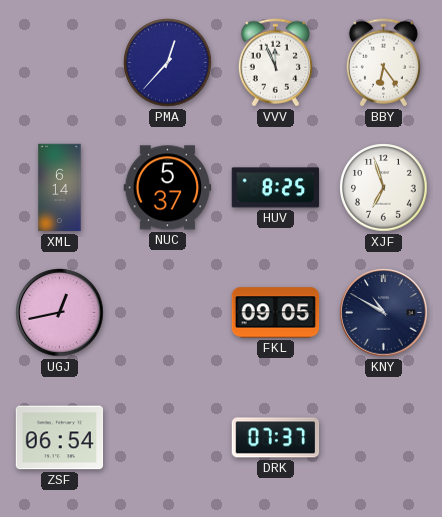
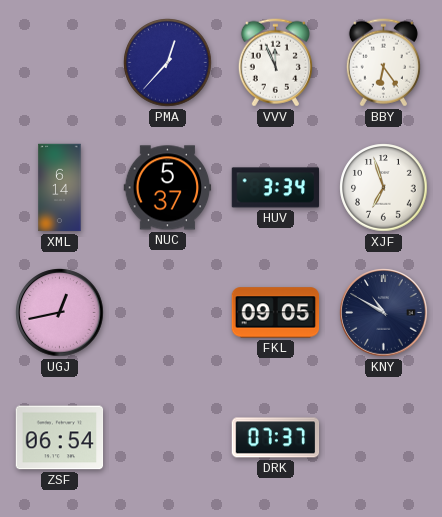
HUV: 8:25 -> 3:34
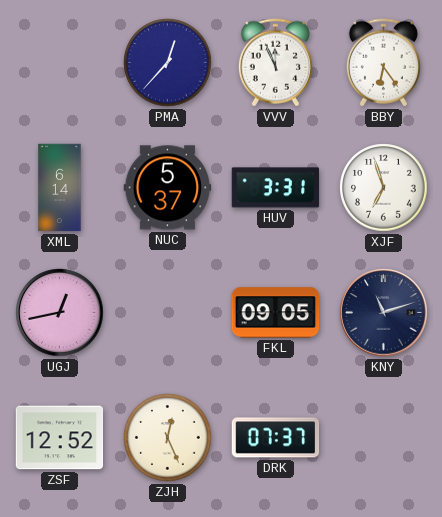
HUV: 3:34 -> 3:31
KNY: 10:50 -> 11:12
ZSF: 06:54 -> 12:52
ZJH: none -> 12:26
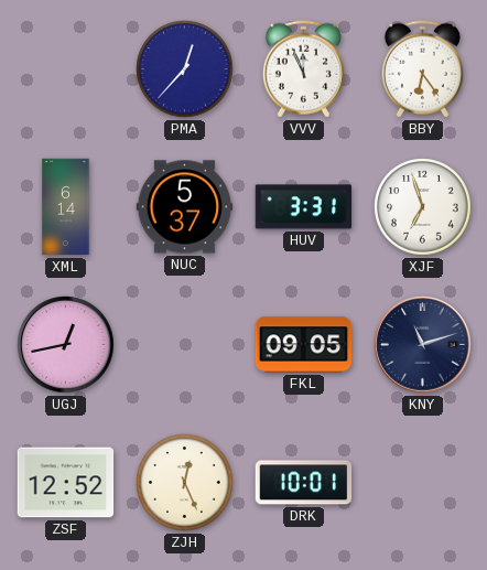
DRK: 07:37 -> 10:01
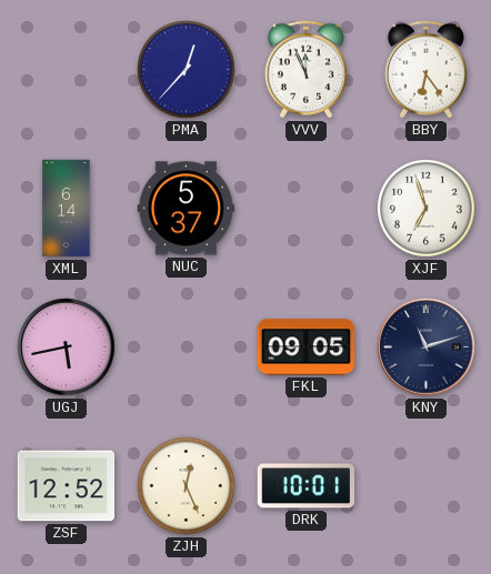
HUV: 3:31 -> none
UGJ: 12:43 -> 5:43
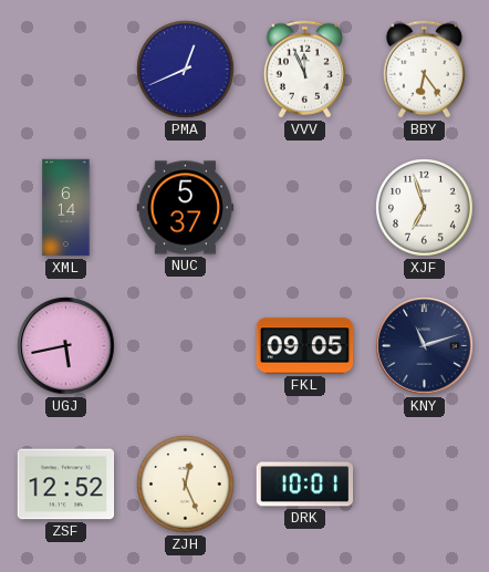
PMA: 12:37 -> 12:41
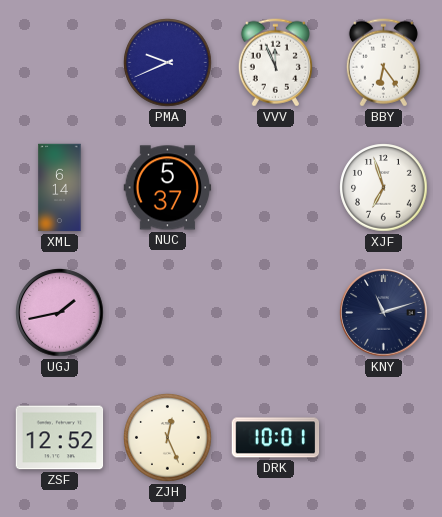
PMA: 12:41 -> 9:41
UGJ: 5:43 -> 1:43
FKL: 09:05 -> none
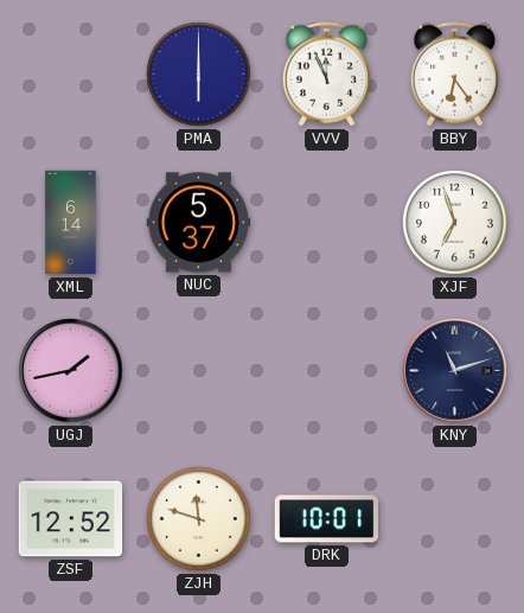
PMA: 9:41 -> 6:00
ZJH: 12:26 -> 11:48
